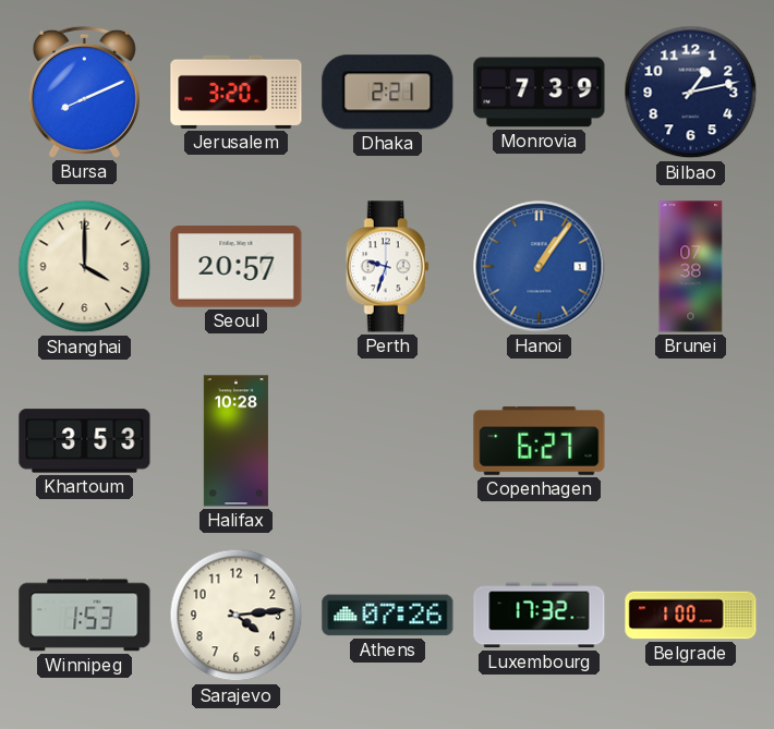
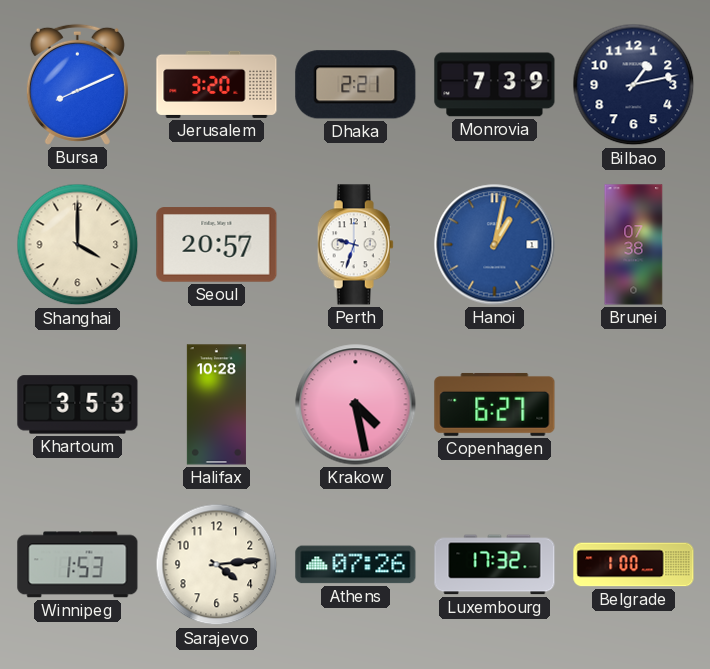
Hanoi: 1:06 -> 1:02
Krakow: none -> 4:28
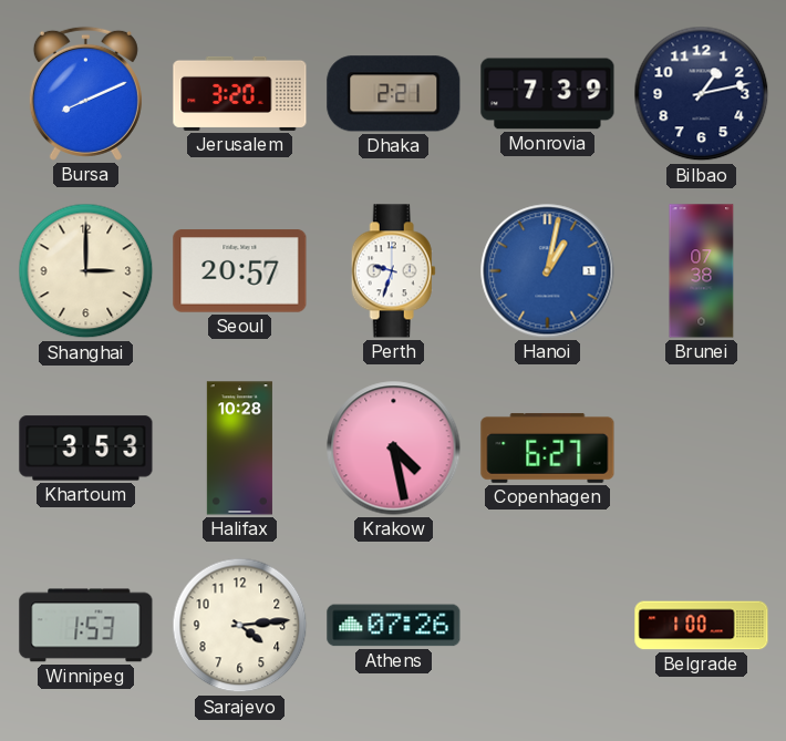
Shanghai: 4:00 -> 3:00
Luxembourg: 17:32 -> none
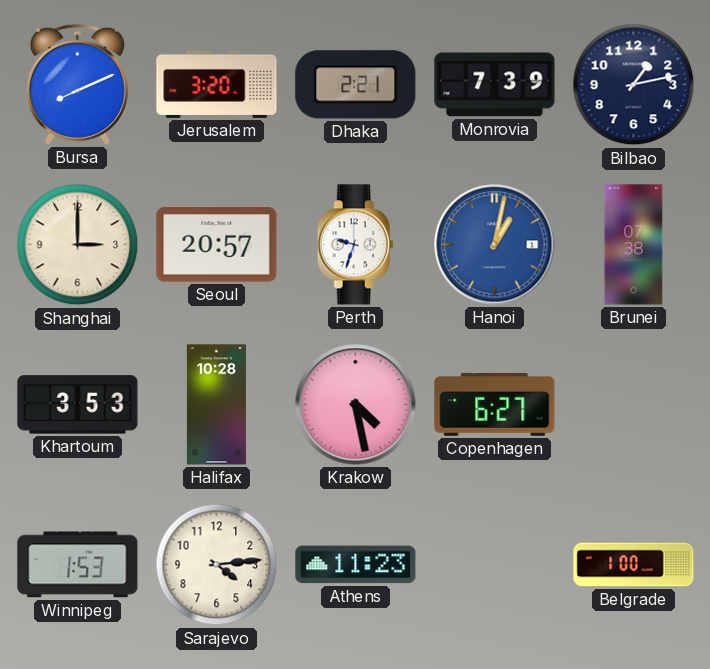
Athens: 07:26 -> 11:23
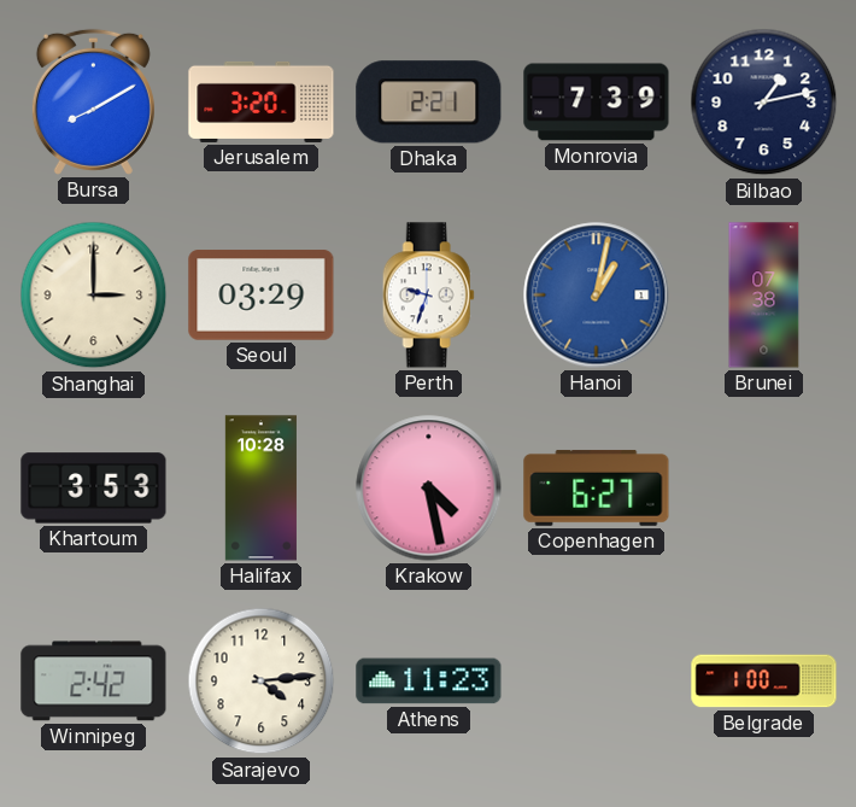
Bursa: 8:11 -> 8:10
Seoul: 20:57 -> 03:29
Winnipeg: 1:53 -> 2:42
